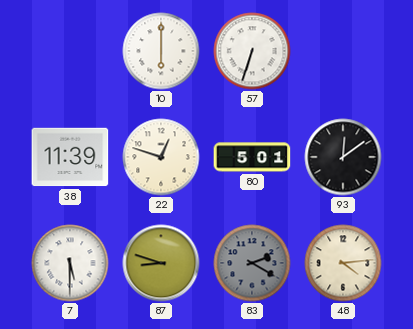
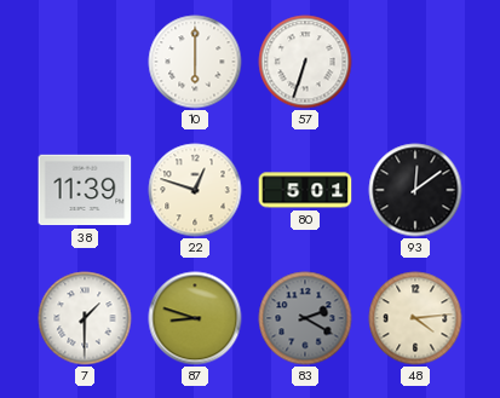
7: 5:30 -> 1:30
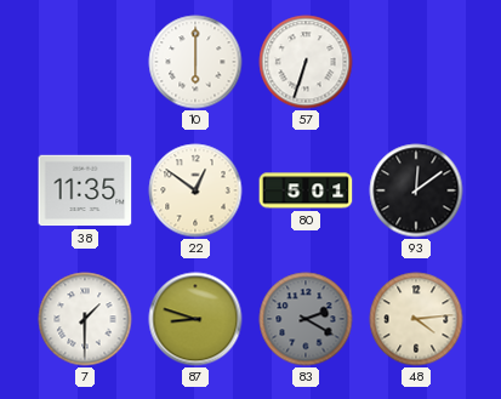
38: 11:39 -> 11:35
22: 12:48 -> 12:51
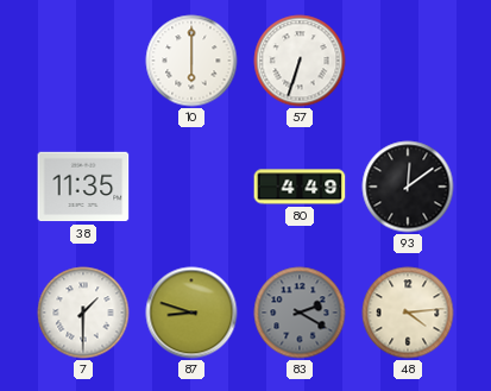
22: 12:51 -> none
80: 5:01 -> 4:49
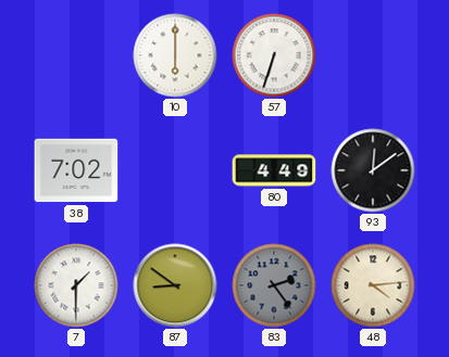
38: 11:35 -> 7:02
87: 8:48 -> 8:51
83: 2:20 -> 2:24
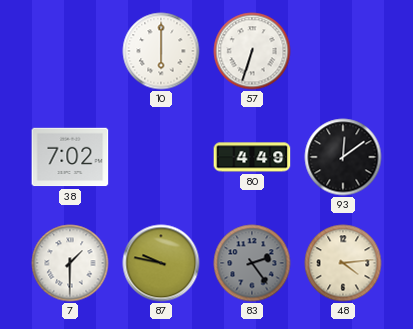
87: 8:51 -> 9:47
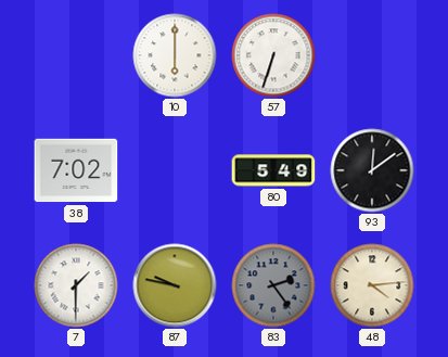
80: 4:49 -> 5:49
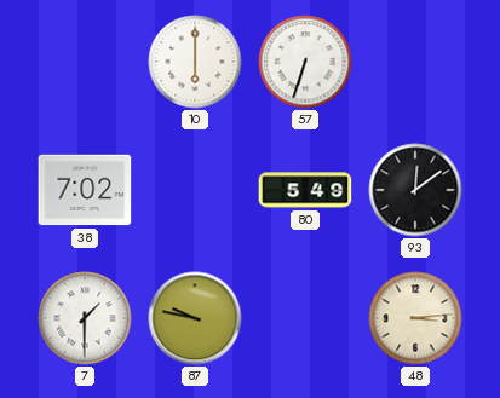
83: 2:24 -> none
48: 4:14 -> 3:14
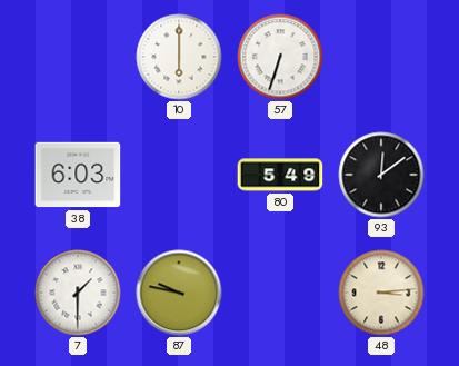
38: 7:02 -> 6:03
